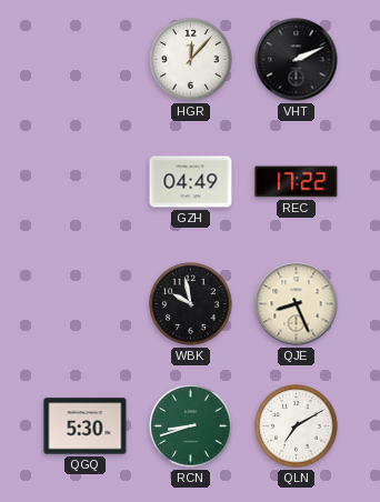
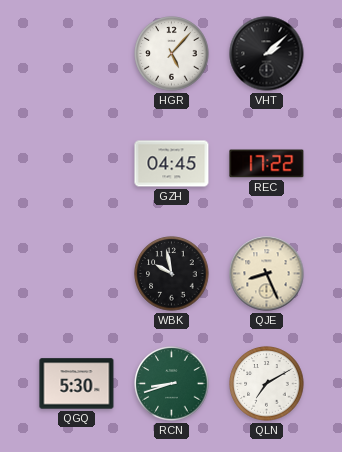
HGR: 12:07 -> 5:07
VHT: 2:11 -> 2:08
GZH: 04:49 -> 04:45
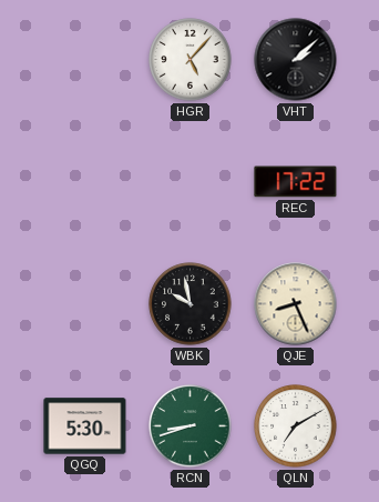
GZH: 04:45 -> none
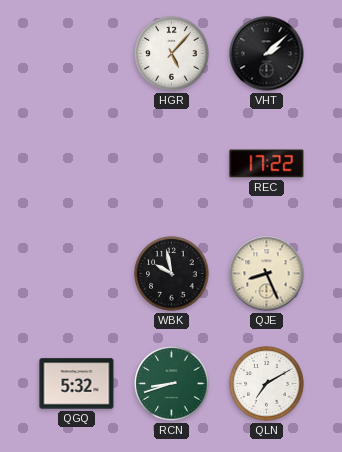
QGQ: 5:30 -> 5:32
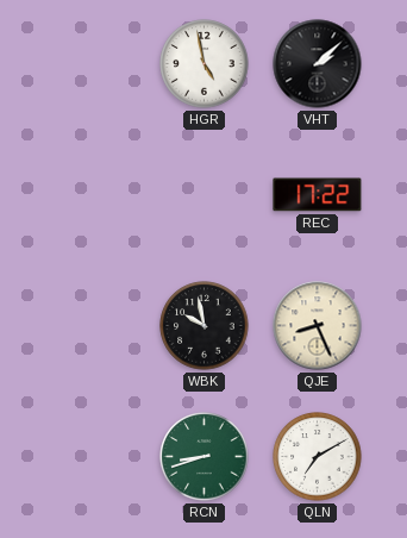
HGR: 5:07 -> 4:58
QGQ: 5:32 -> none
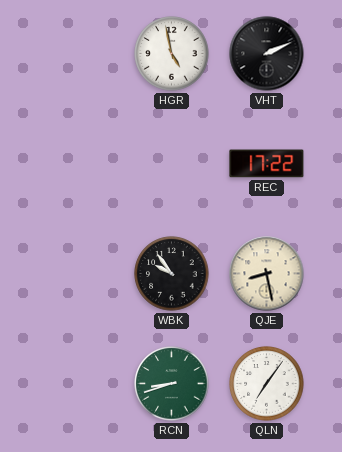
VHT: 2:08 -> 2:11
WBK: 9:58 -> 9:54
QJE: 8:26 -> 8:28
QLN: 7:10 -> 7:06
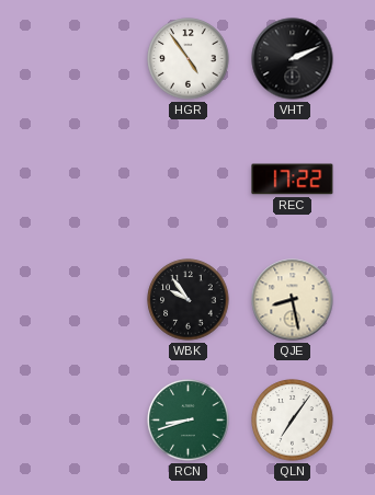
HGR: 4:58 -> 4:54
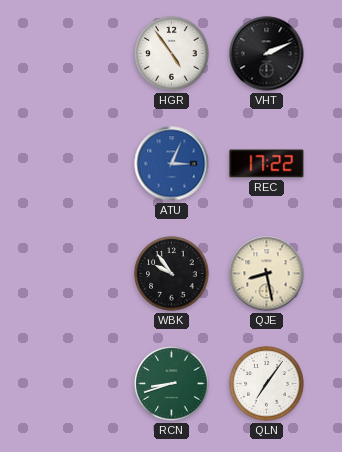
ATU: none -> 3:04
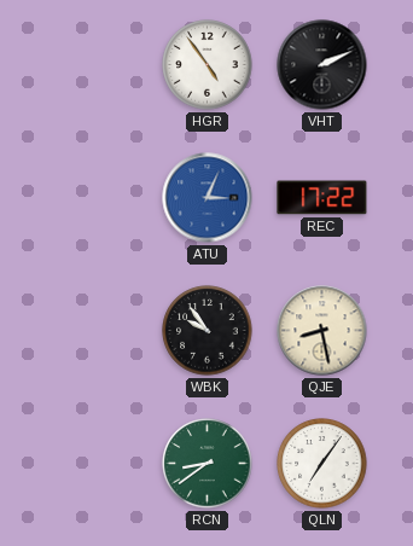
RCN: 8:42 -> 8:39
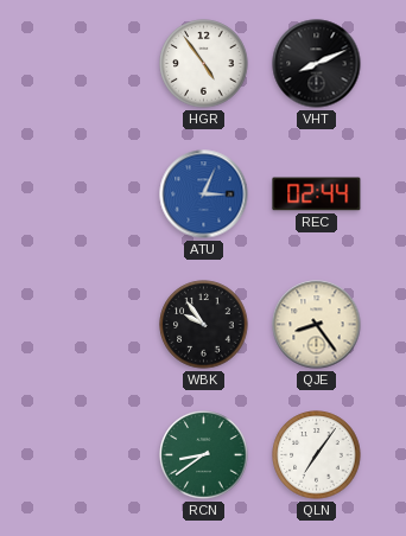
VHT: 2:11 -> 8:11
REC: 17:22 -> 02:44
QJE: 8:28 -> 8:24
